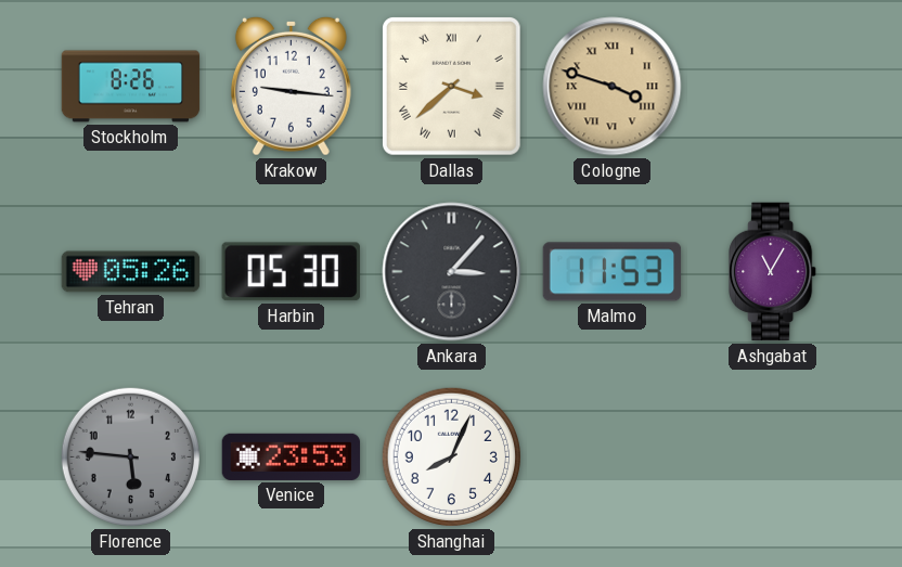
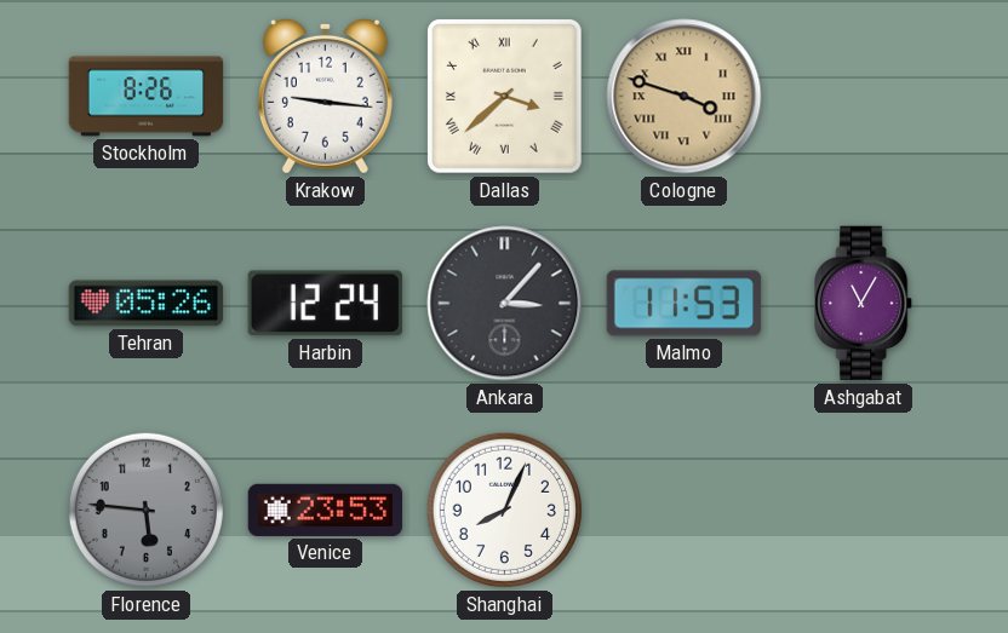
Harbin: 05:30 -> 12:24
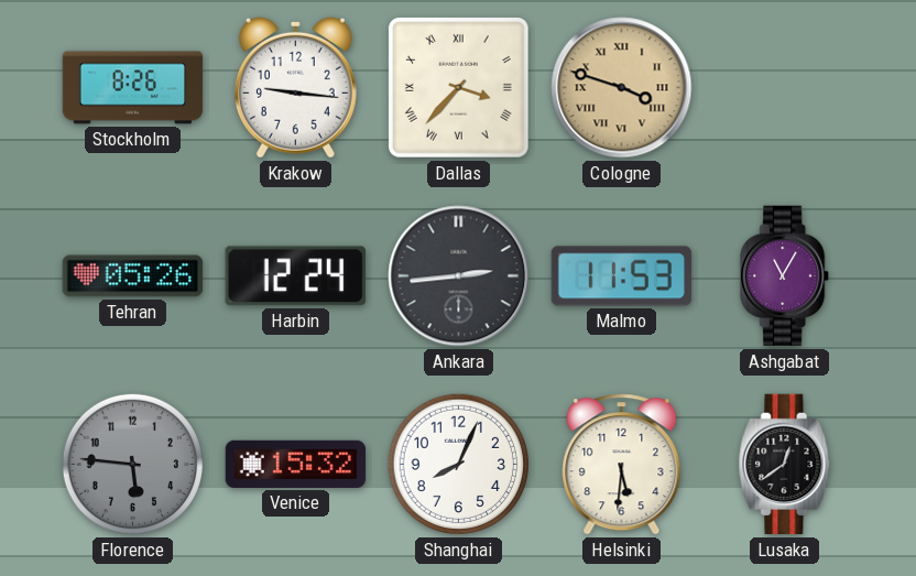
Dallas: 3:38 -> 3:37
Ankara: 3:07 -> 2:44
Venice: 23:53 -> 15:32
Helsinki: none -> 5:31
Lusaka: none -> 12:39
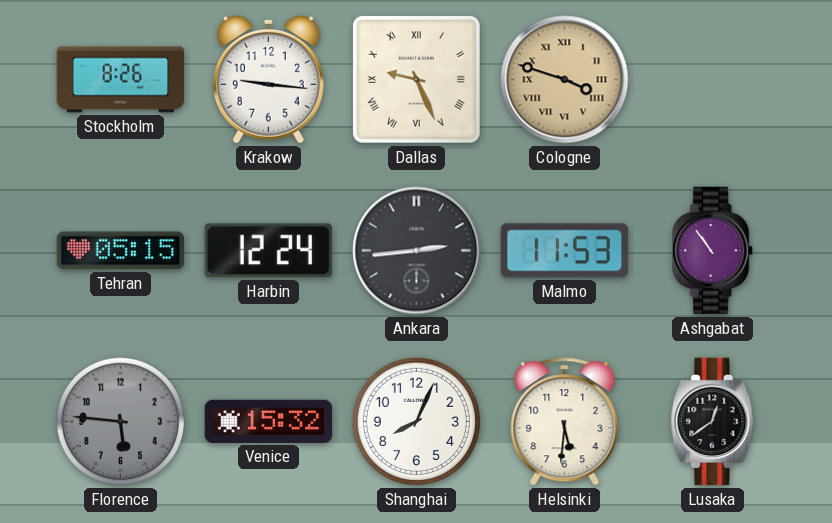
Dallas: 3:37 -> 9:26
Tehran: 05:26 -> 05:15
Ashgabat: 11:05 -> 10:54
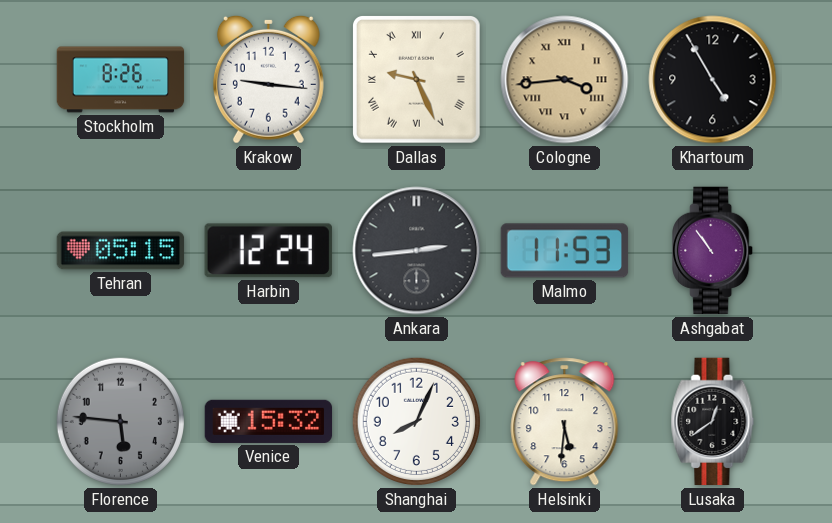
Cologne: 3:48 -> 3:44
Khartoum: none -> 4:55
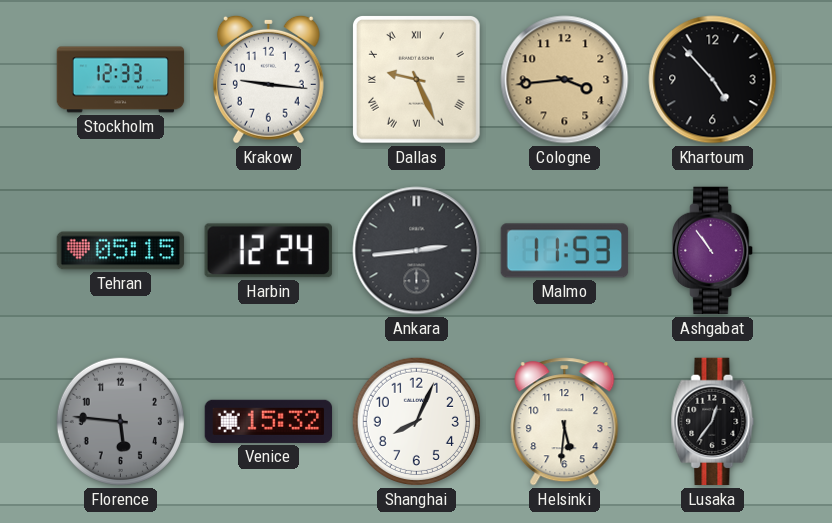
Stockholm: 8:26 -> 12:33
Cologne numerals: Roman -> Arabic
Khartoum: 4:55 -> 4:53
Lusaka: 12:39 -> 12:36
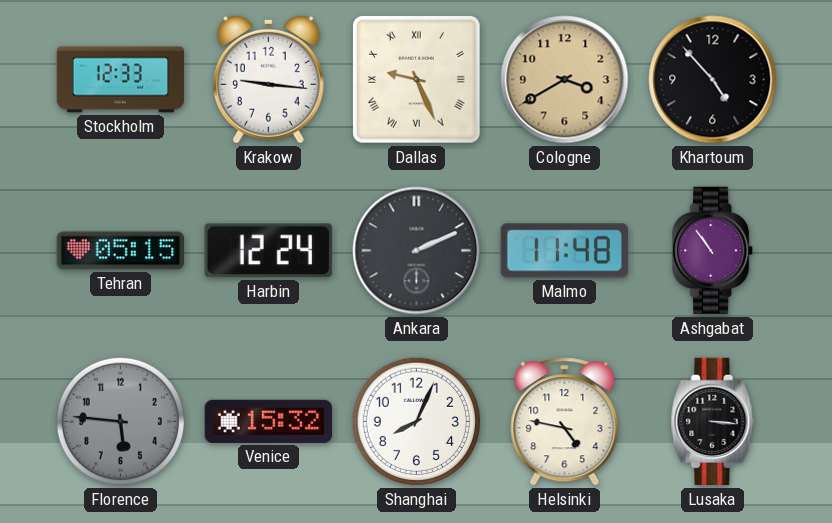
Cologne: 3:44 -> 3:40
Ankara: 2:44 -> 2:11
Malmo: 11:53 -> 11:48
Helsinki: 5:31 -> 4:47
Lusaka: 12:36 -> 3:16
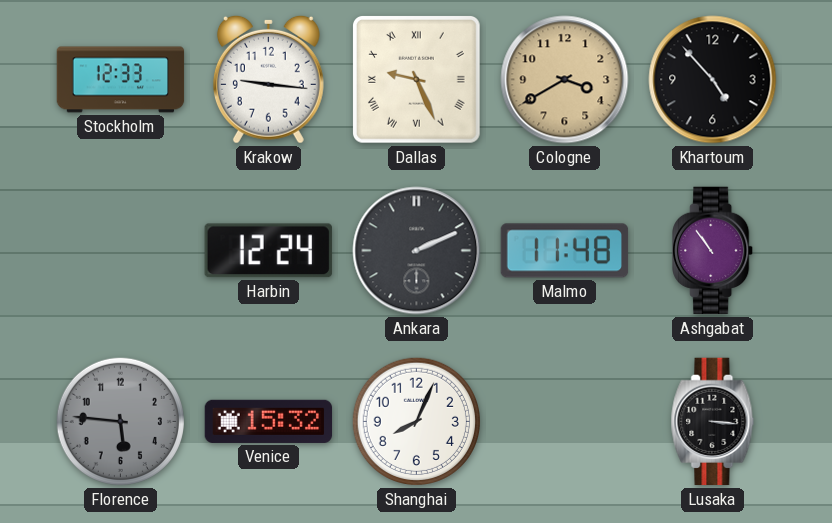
Tehran: 05:15 -> none
Helsinki: 4:47 -> none
